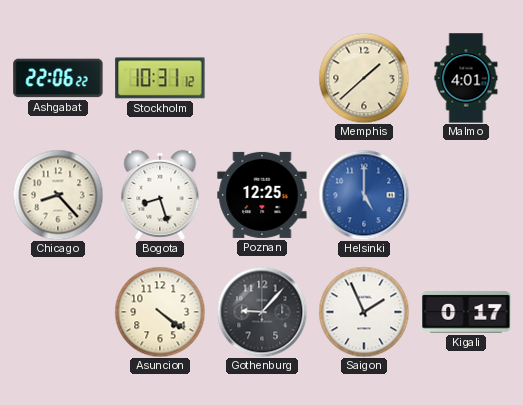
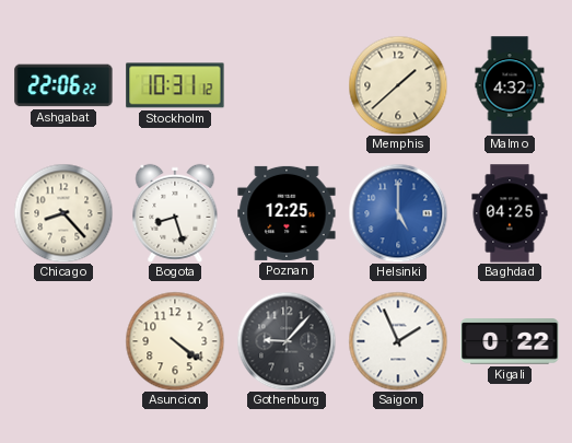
Malmo: 4:01 -> 4:32
Baghdad: none -> 04:25
Kigali: 0:17 -> 0:22
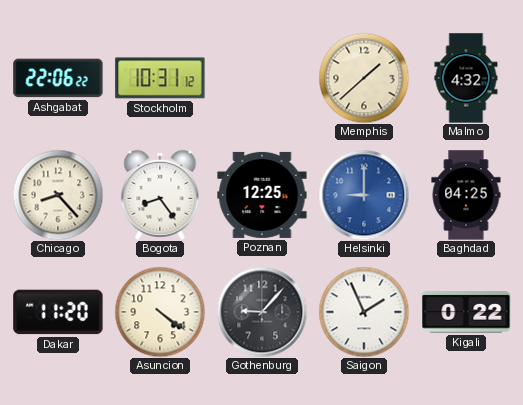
Bogota: 8:27 -> 8:24
Helsinki: 5:00 -> 9:00
Dakar: none -> 11:20
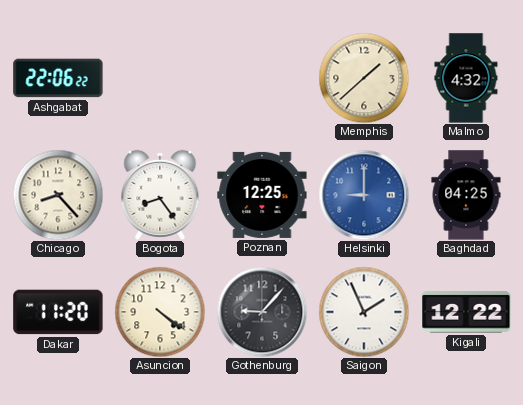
Stockholm: 10:31 -> none
Kigali: 0:22 -> 12:22
